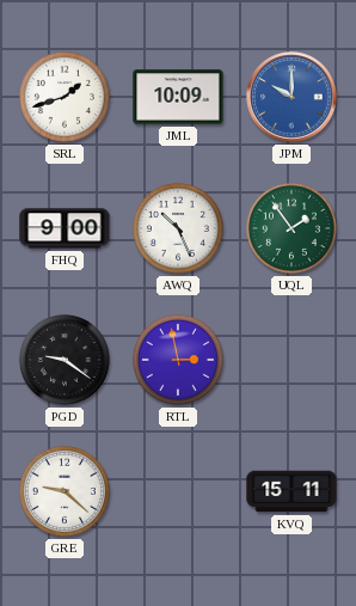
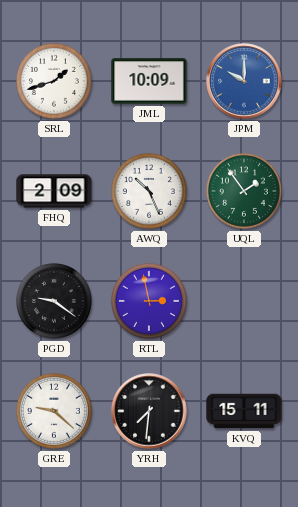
FHQ: 9:00 -> 2:09
YRH: none -> 7:31
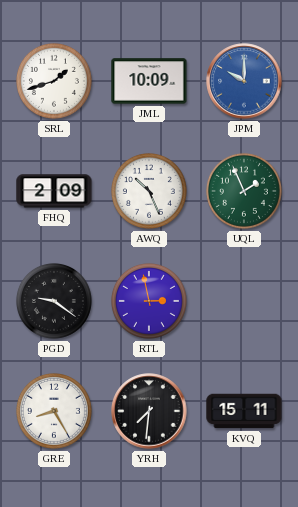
UQL: 1:54 -> 1:56
GRE: 9:22 -> 8:25
